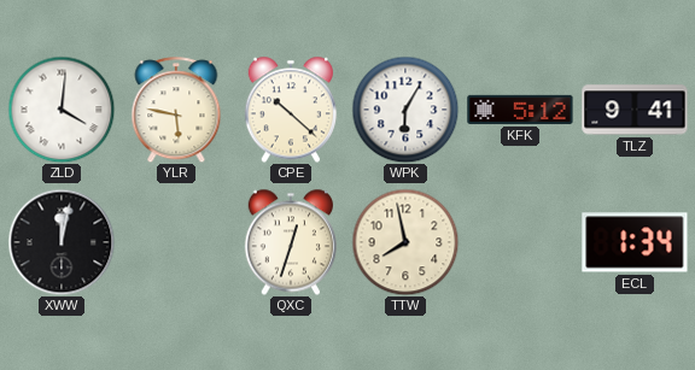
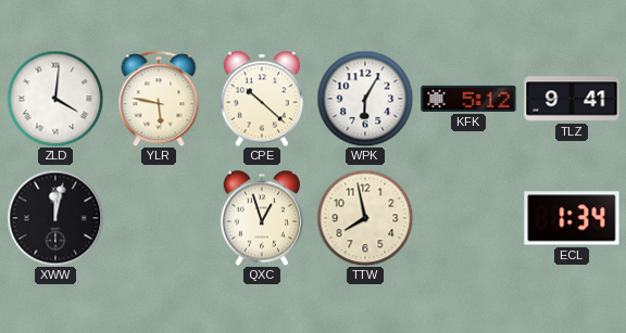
QXC: 12:33 -> 12:57
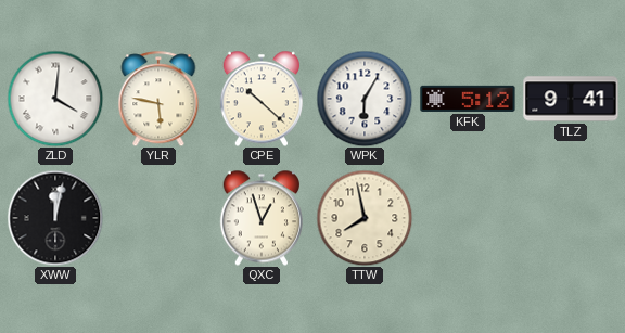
ECL: 1:34 -> none
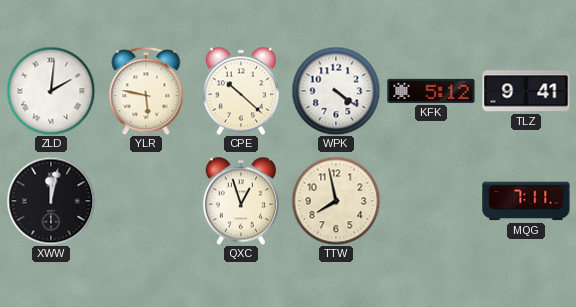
ZLD: 4:01 -> 2:01
WPK: 6:05 -> 4:21
MQG: none -> 7:11
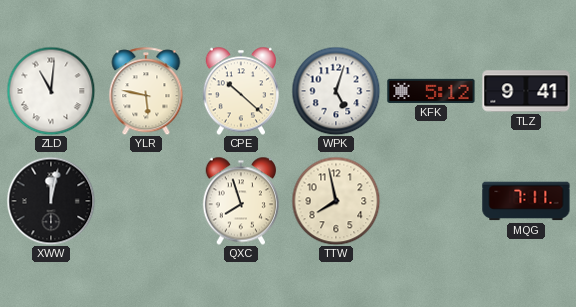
ZLD: 2:01 -> 11:01
WPK: 4:21 -> 5:03
QXC: 12:57 -> 7:57
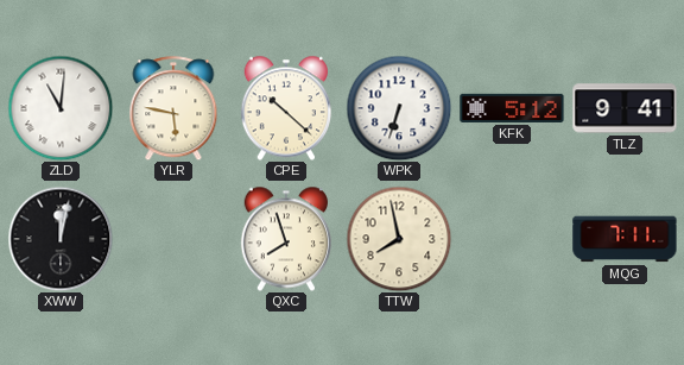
WPK: 5:03 -> 6:33
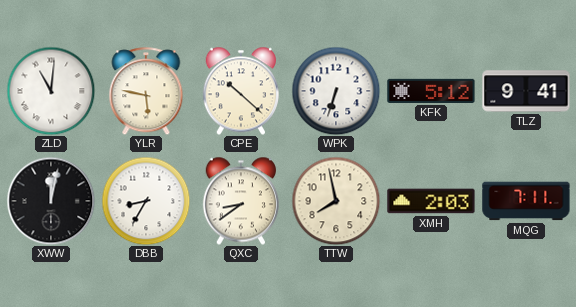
DBB: none -> 8:35
QXC: 7:57 -> 8:39
XMH: none -> 2:03
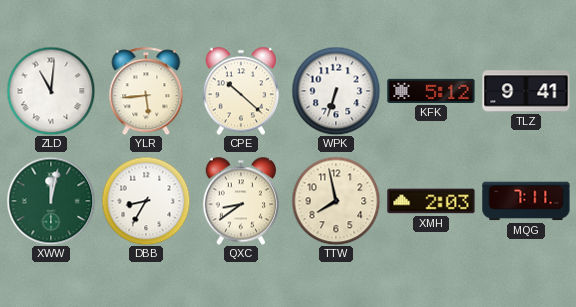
YLR: 5:47 -> 5:44
XWW dial: black -> green
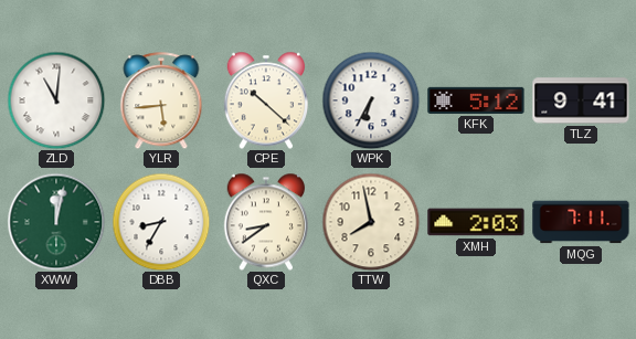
WPK: 6:33 -> 6:35
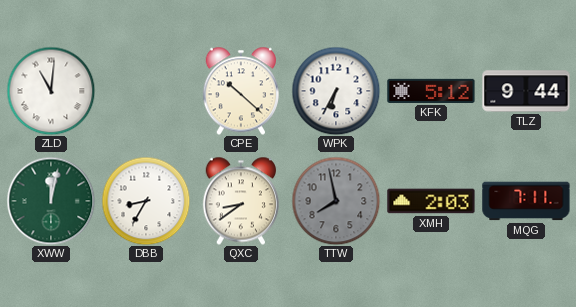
YLR: 5:44 -> none
TLZ: 9:41 -> 9:44
TTW dial: cream -> grey
